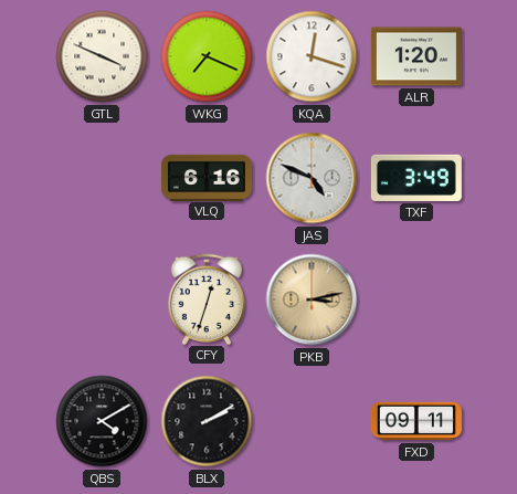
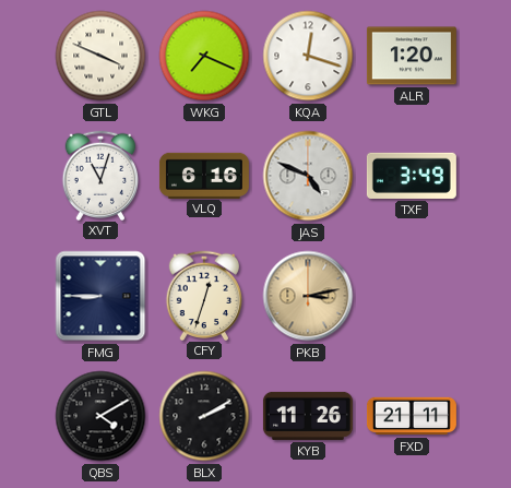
XVT: none -> 11:03
FMG: none -> 8:45
KYB: none -> 11:26
FXD: 09:11 -> 21:11
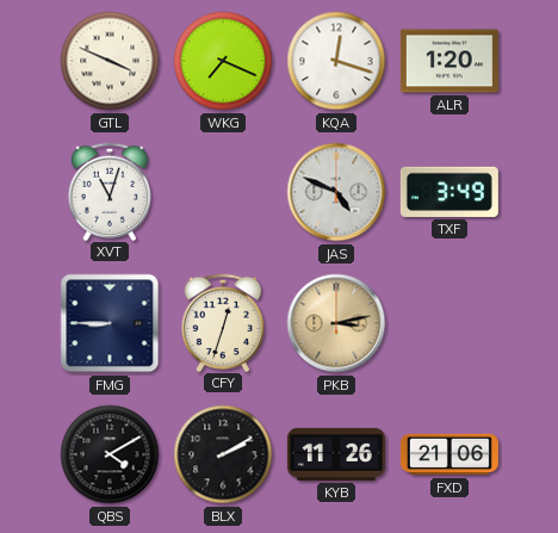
VLQ: 6:16 -> none
FXD: 21:11 -> 21:06
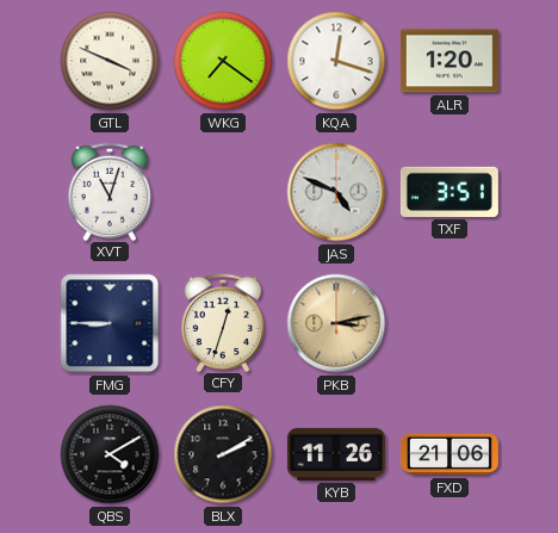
WKG: 7:19 -> 7:21
TXF: 3:49 -> 3:51
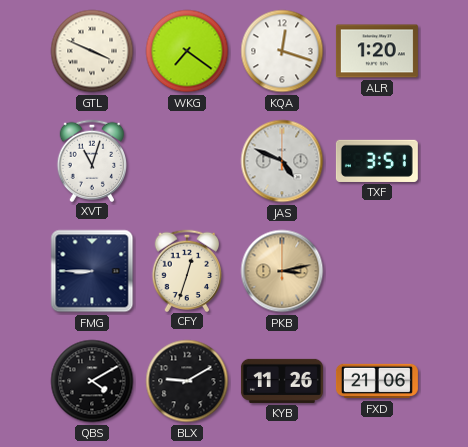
BLX: 2:10 -> 9:10
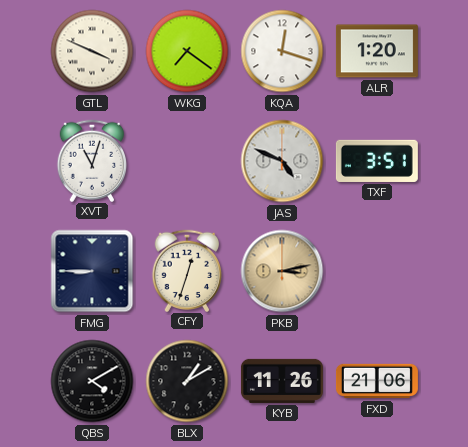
BLX: 9:10 -> 1:10
